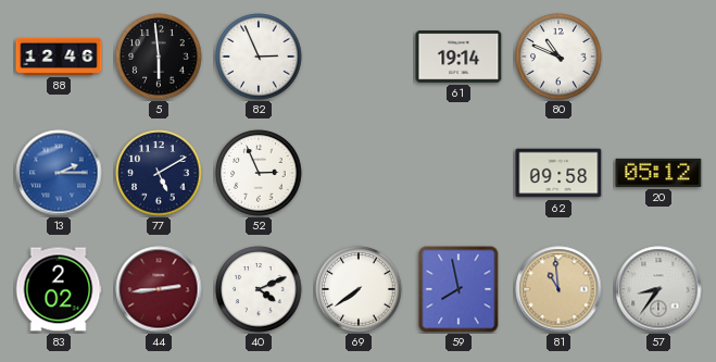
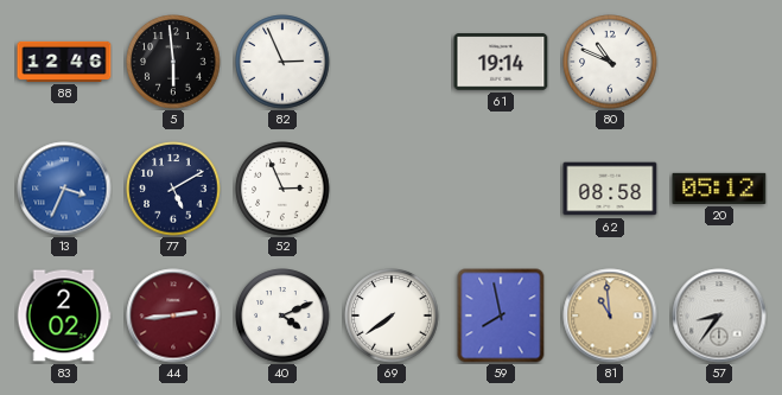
13: 2:15 -> 3:34
62: 09:58 -> 08:58
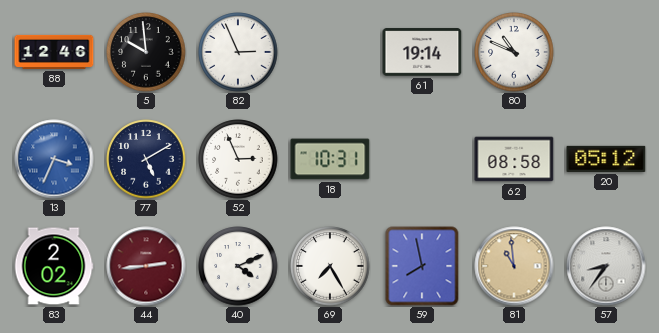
5: 5:59 -> 9:59
18: none -> 10:31
69: 7:39 -> 7:25
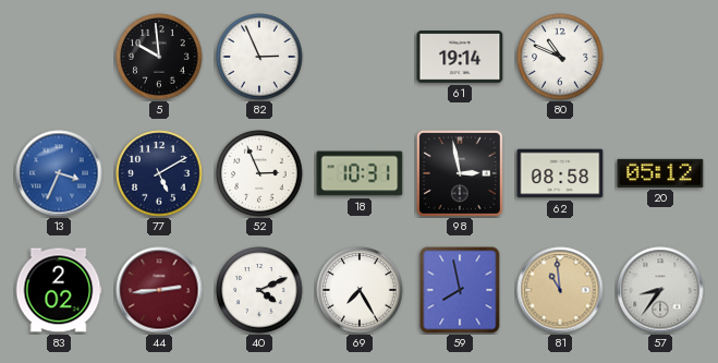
88: 12:46 -> none
98: none -> 2:58
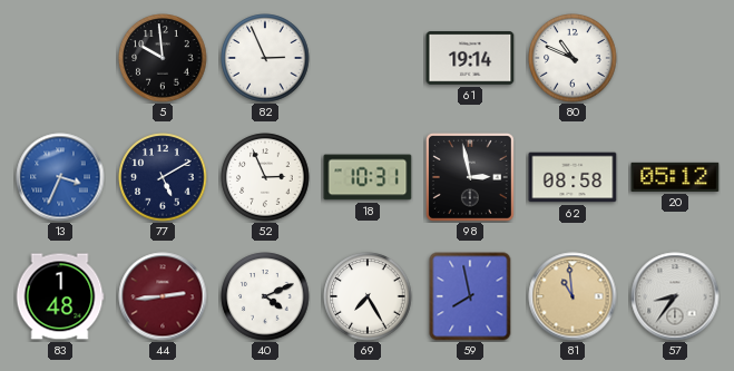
83: 2:02 -> 1:48
